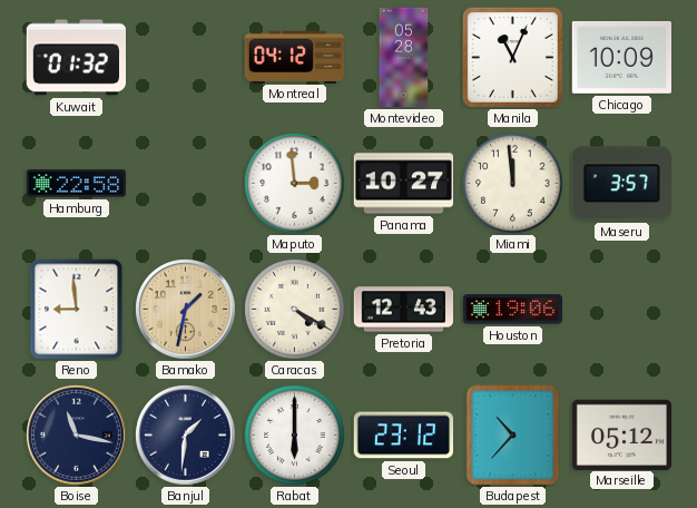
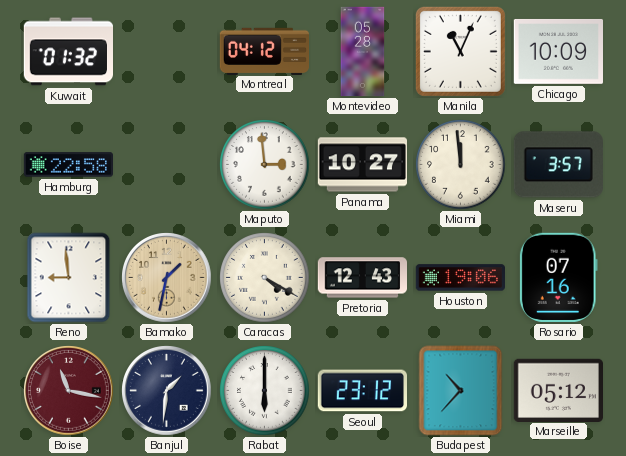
Rosario: none -> 07:16
Boise dial: navy -> burgundy
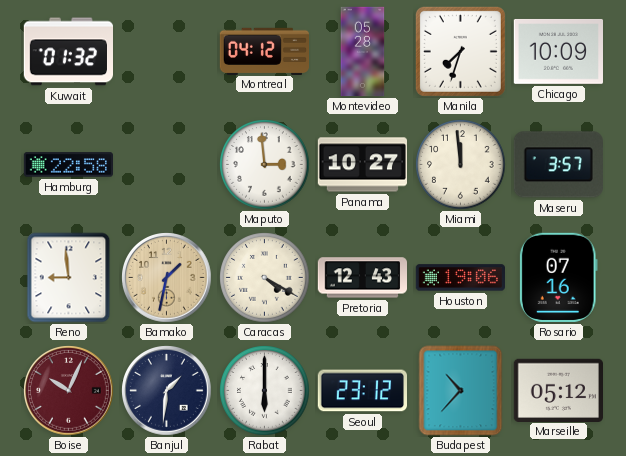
Manila: 11:04 -> 7:33
Boise: 11:17 -> 10:04
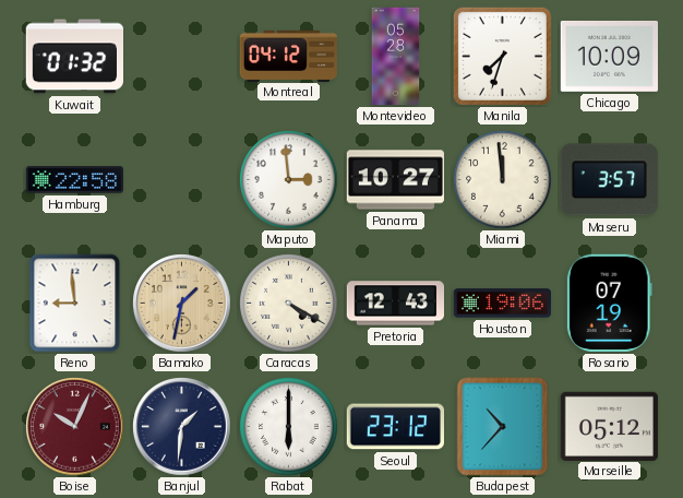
Rosario: 07:16 -> 07:19
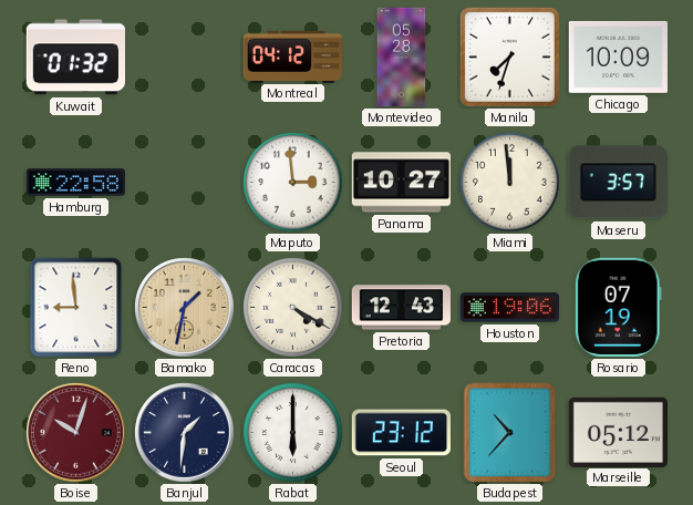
Boise: 10:04 -> 10:03
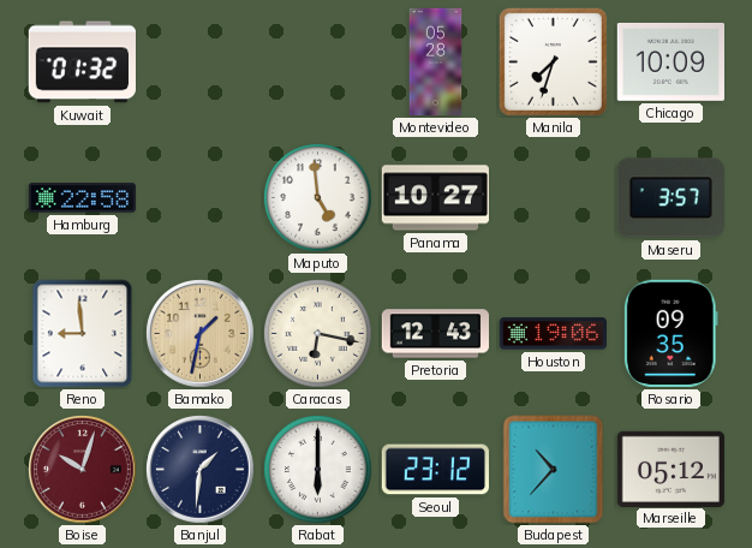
Montreal: 04:12 -> none
Maputo: 2:59 -> 4:59
Miami: 11:59 -> none
Caracas: 4:20 -> 6:17
Rosario: 07:19 -> 09:35
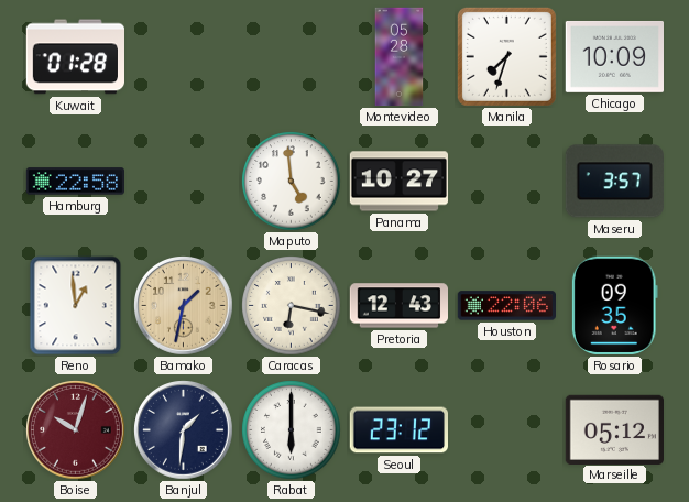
Kuwait: 01:32 -> 01:28
Reno: 8:59 -> 12:59
Houston: 19:06 -> 22:06
Budapest: 10:37 -> none
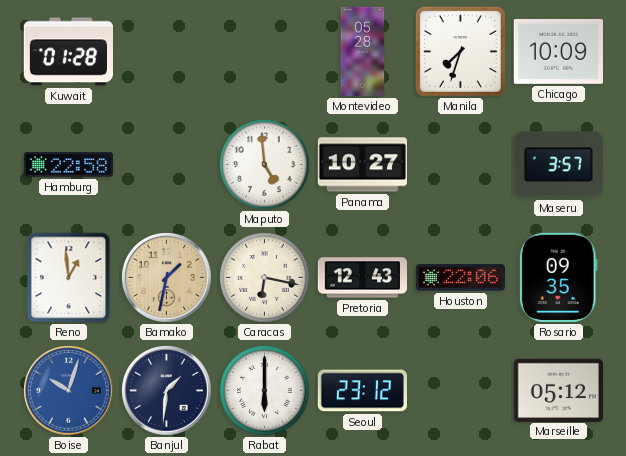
Boise dial: burgundy -> blue
